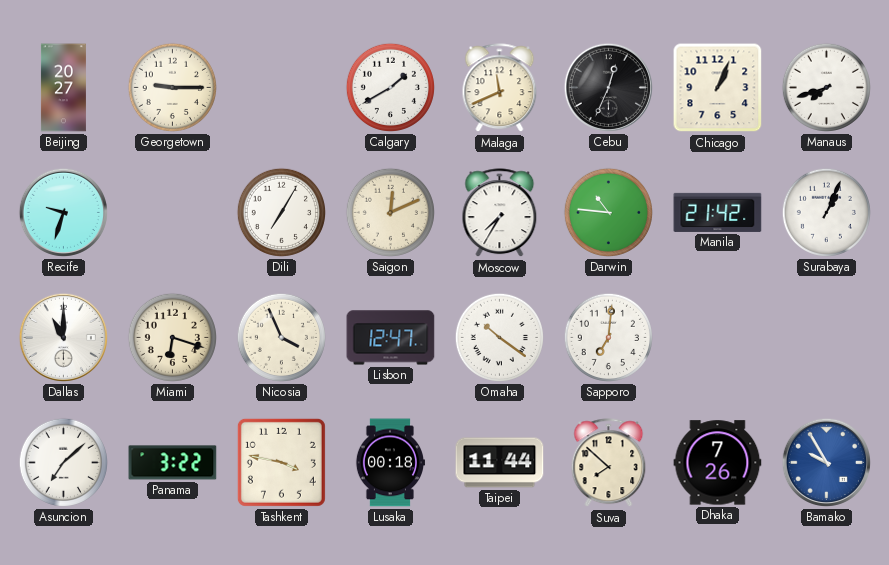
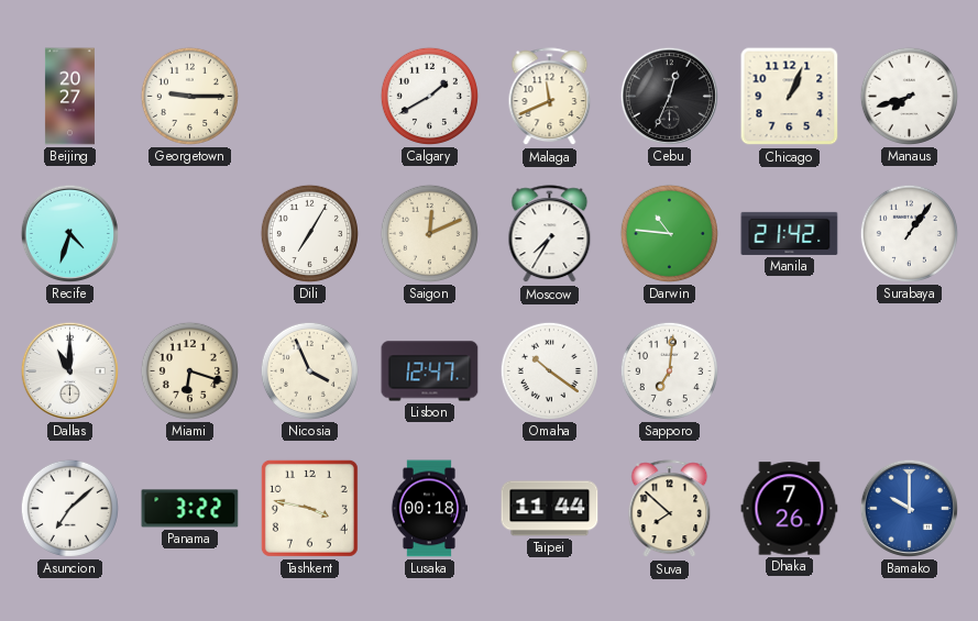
Recife: 9:33 -> 4:33
Surabaya: 1:04 -> 1:06
Bamako: 9:55 -> 10:00
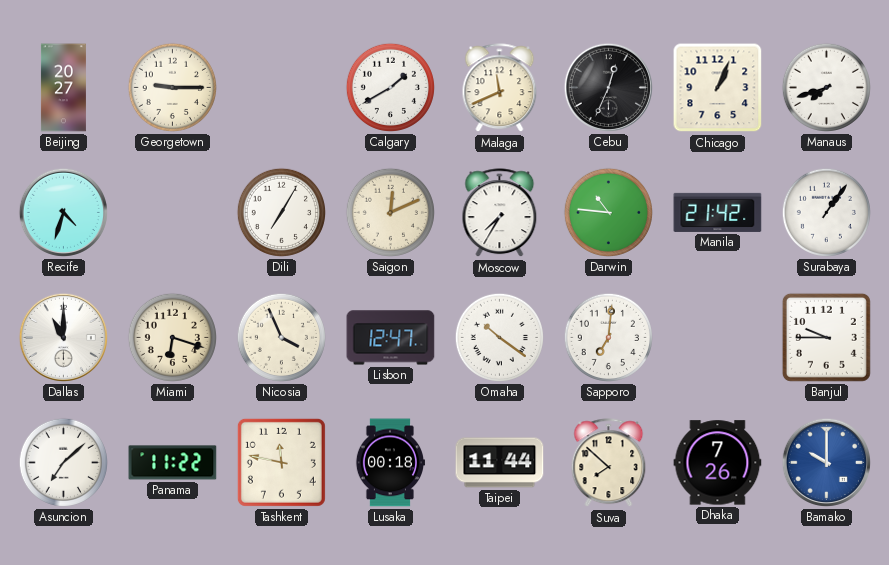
Banjul: none -> 9:45
Panama: 3:22 -> 11:22
Tashkent: 3:47 -> 11:47
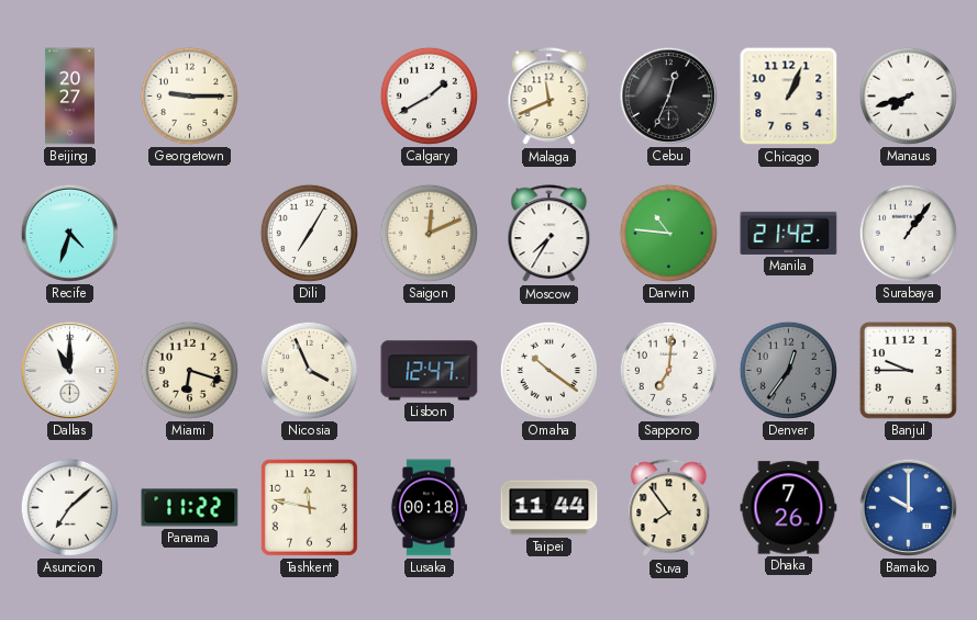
Denver: none -> 12:36
Suva: 7:52 -> 7:54
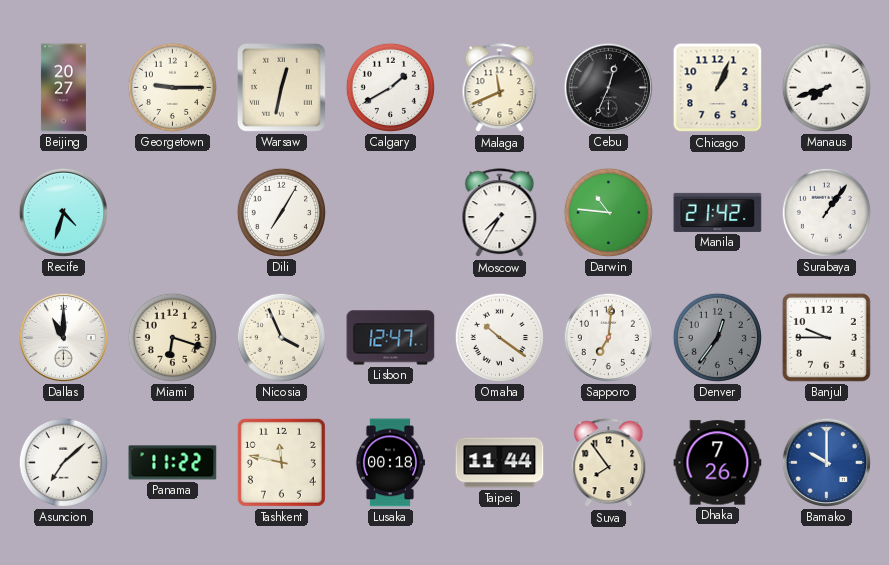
Warsaw: none -> 12:32
Saigon: 12:11 -> none
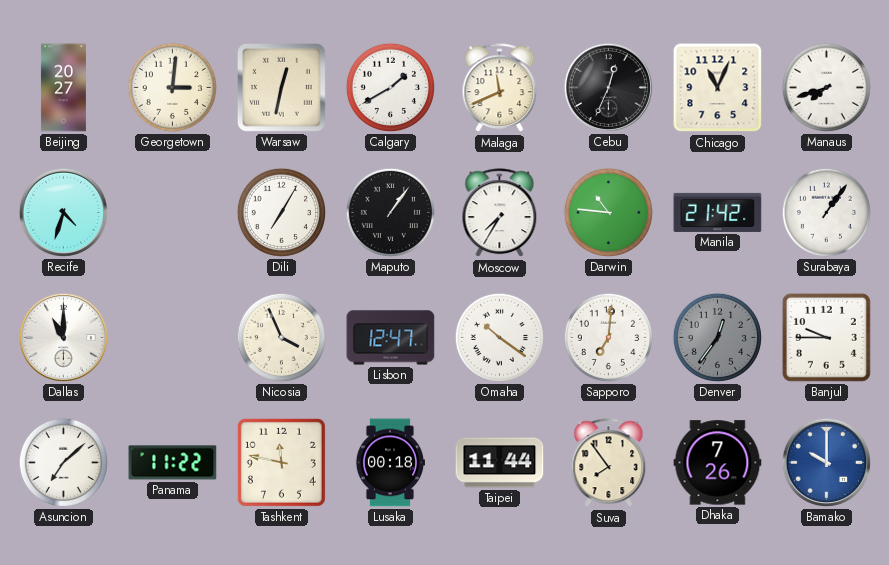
Georgetown: 9:15 -> 3:01
Chicago: 1:04 -> 11:04
Maputo: none -> 1:06
Miami: 6:18 -> none
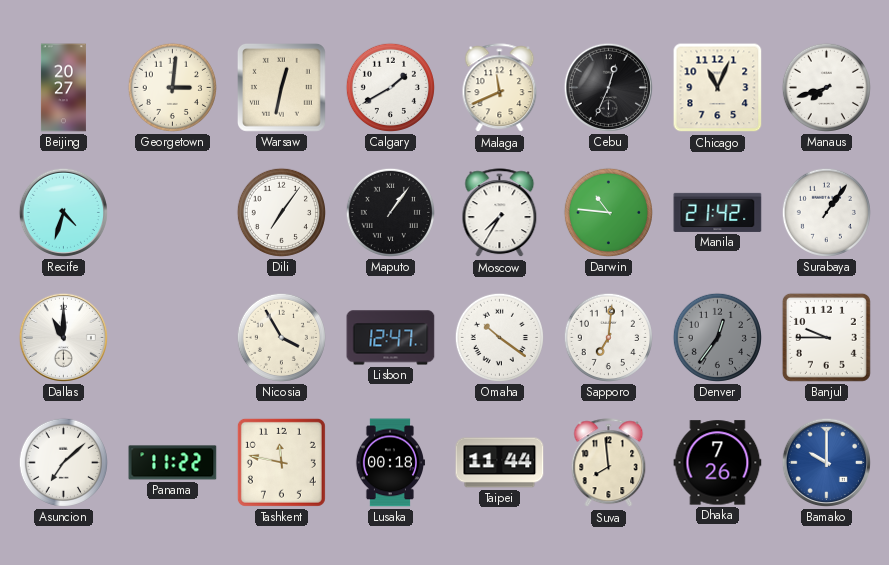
Dili: 7:05 -> 7:06
Nicosia: 3:56 -> 3:55
Suva: 7:54 -> 7:59
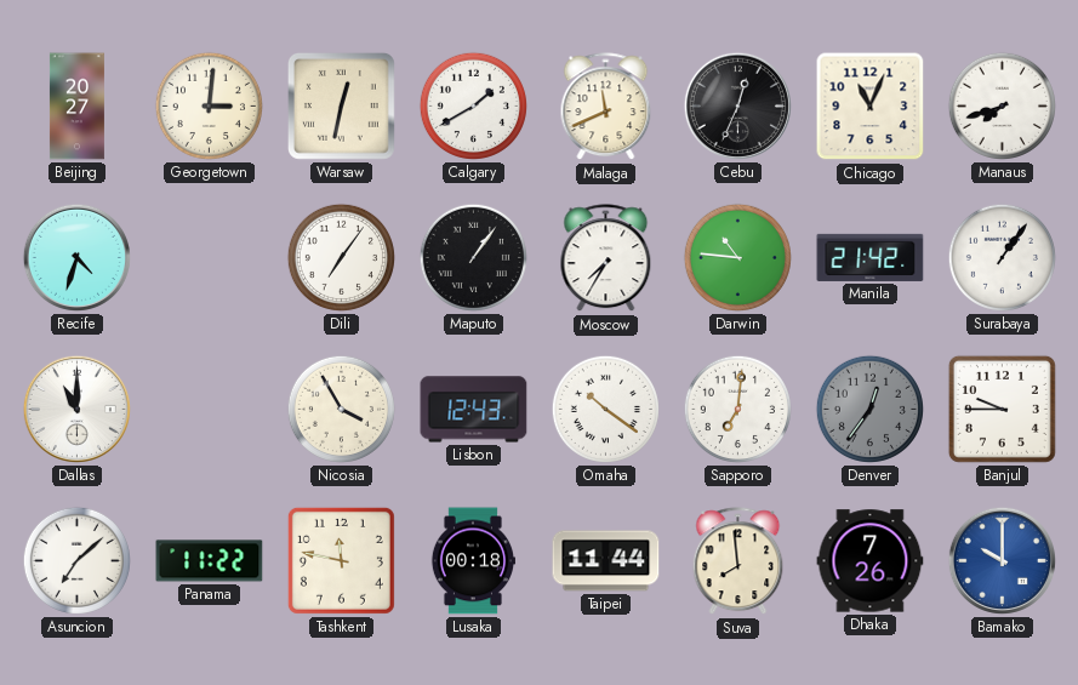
Lisbon: 12:47 -> 12:43
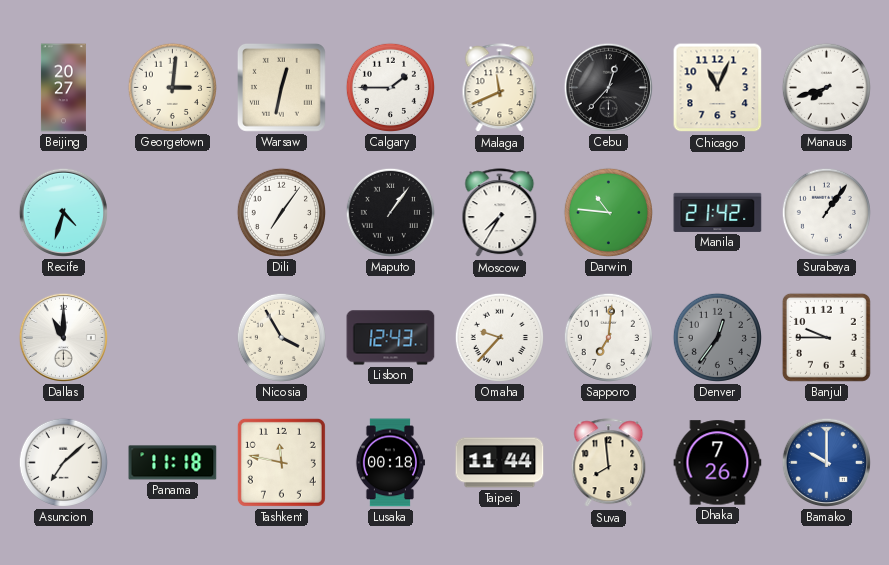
Calgary: 1:40 -> 1:45
Cebu: 12:34 -> 12:37
Omaha: 10:21 -> 9:37
Panama: 11:22 -> 11:18
